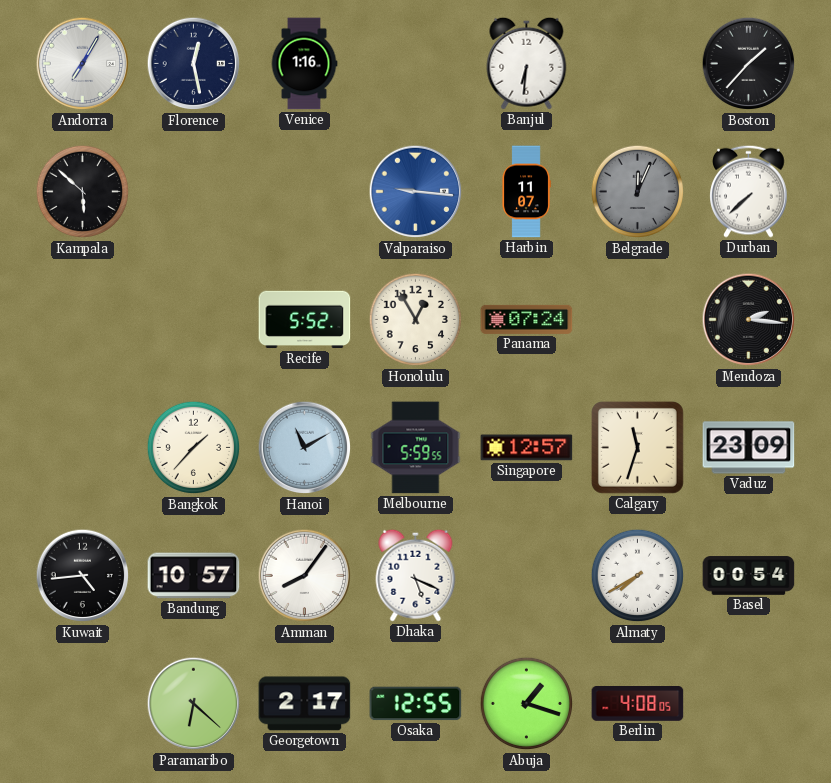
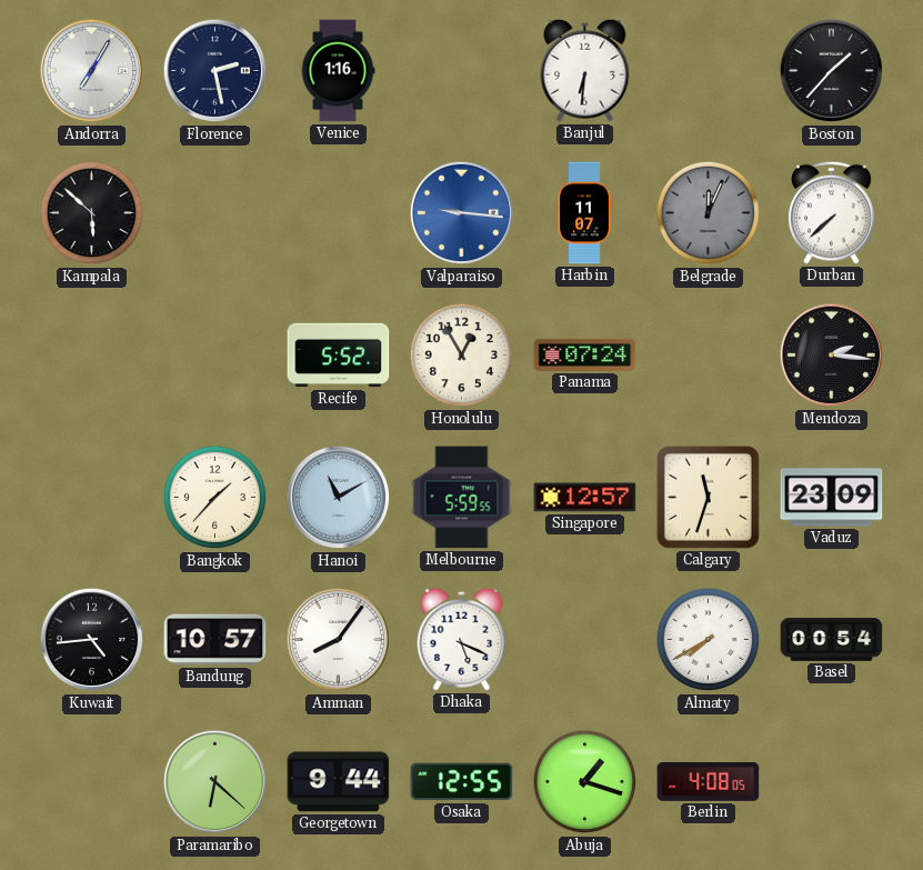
Florence: 12:28 -> 2:28
Georgetown: 2:17 -> 9:44
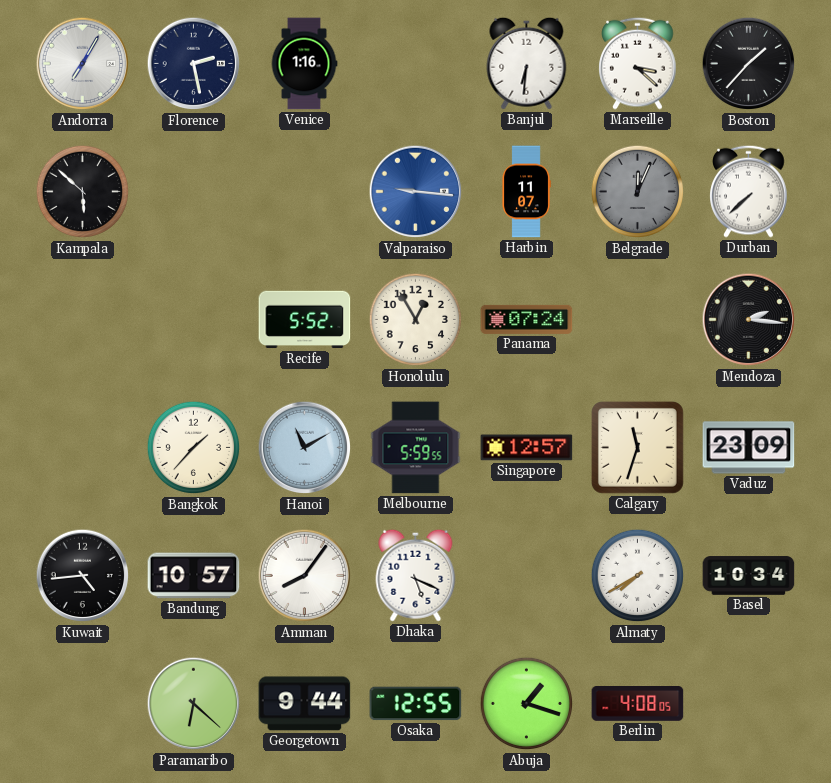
Marseille: none -> 3:22
Basel: 00:54 -> 10:34
